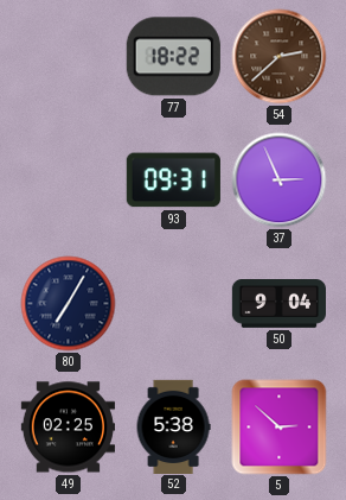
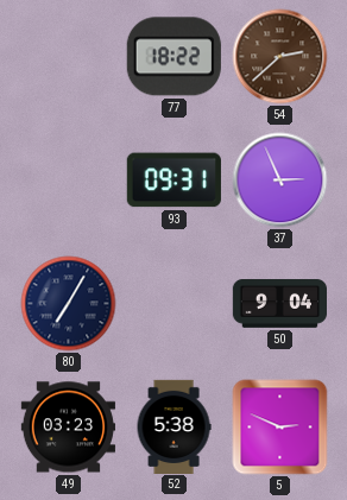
49: 02:25 -> 03:23
5: 2:52 -> 2:49
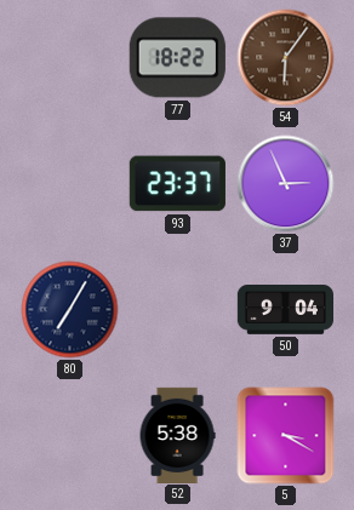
54: 2:38 -> 6:06
93: 09:31 -> 23:37
49: 03:23 -> none
5: 2:49 -> 3:20
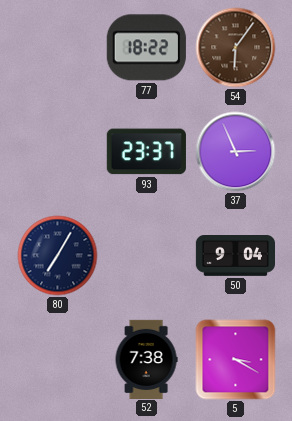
52: 5:38 -> 7:38
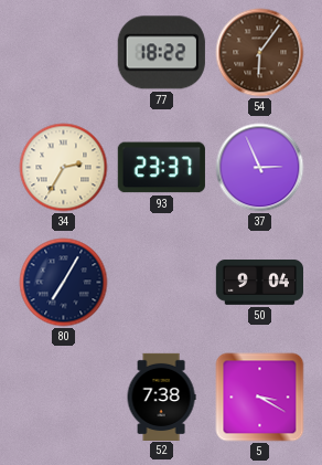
34: none -> 2:35
